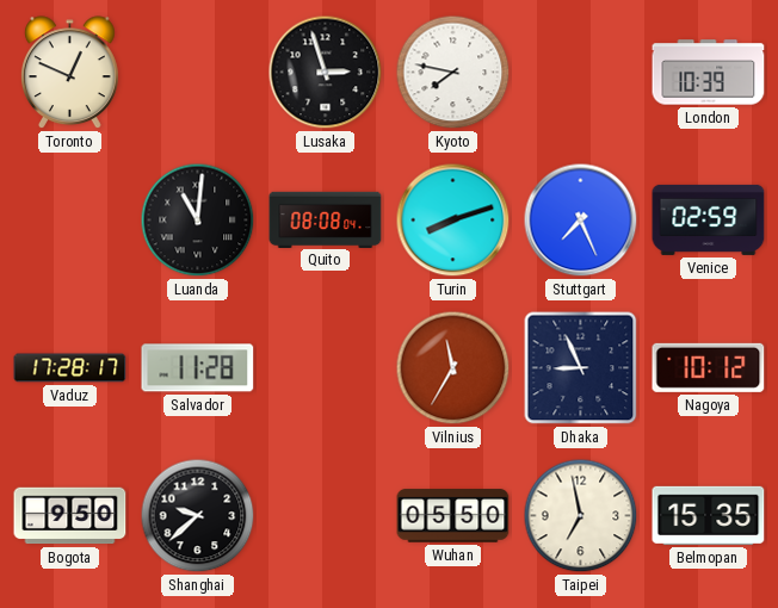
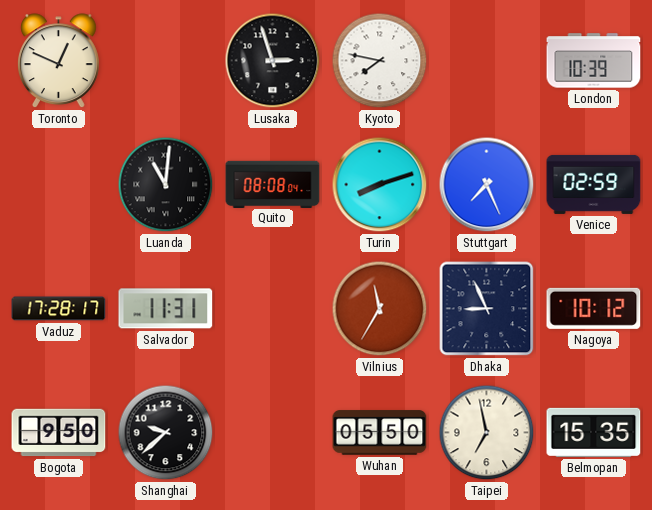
Salvador: 11:28 -> 11:31
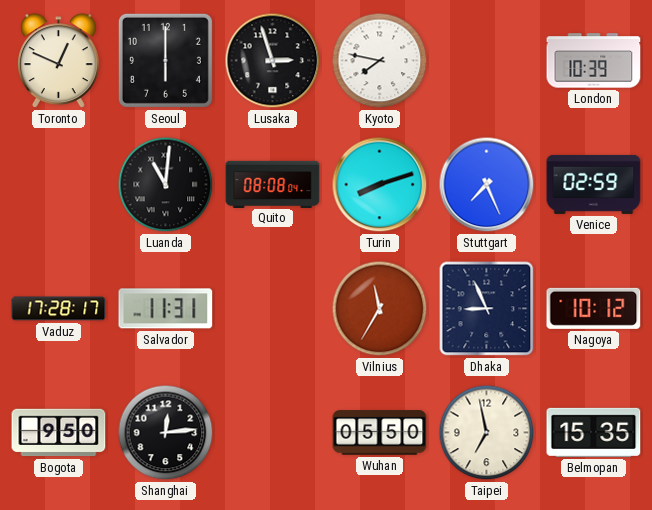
Seoul: none -> 6:00
Shanghai: 9:38 -> 12:14
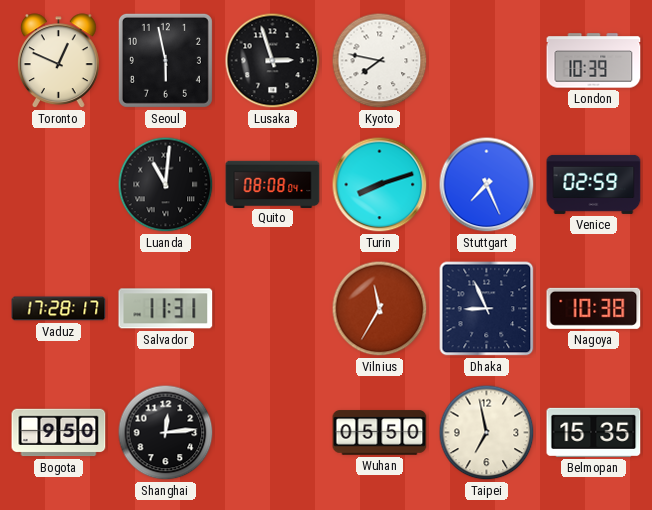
Seoul: 6:00 -> 5:58
Nagoya: 10:12 -> 10:38
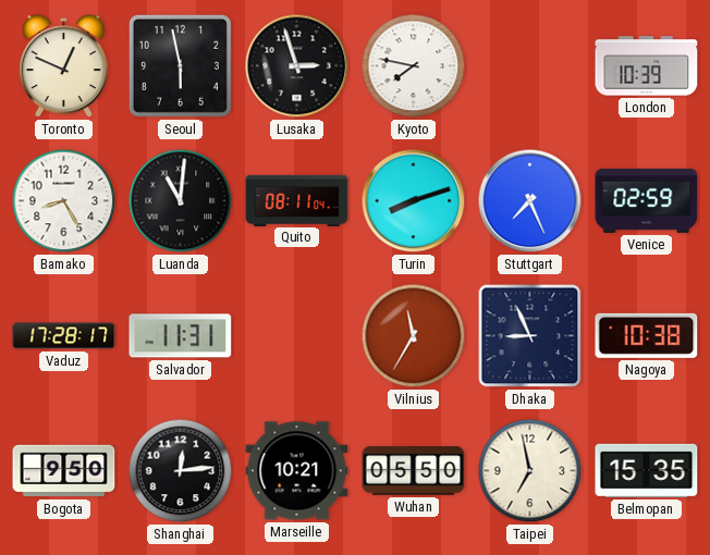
Bamako: none -> 8:25
Quito: 08:08 -> 08:11
Marseille: none -> 10:21
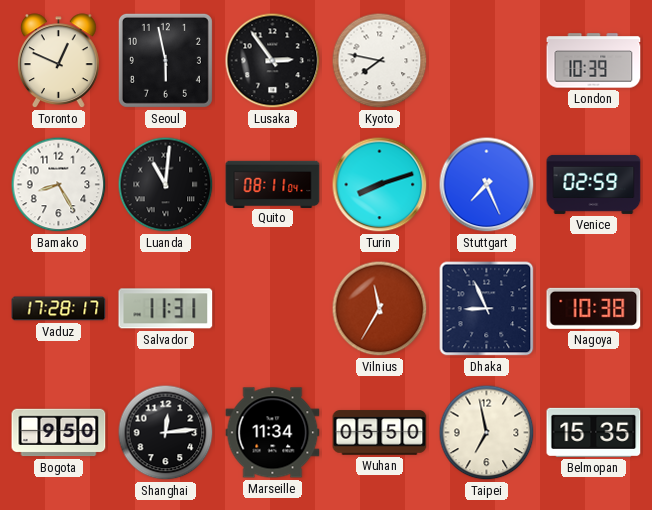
Lusaka: 2:57 -> 2:54
Marseille: 10:21 -> 11:34
